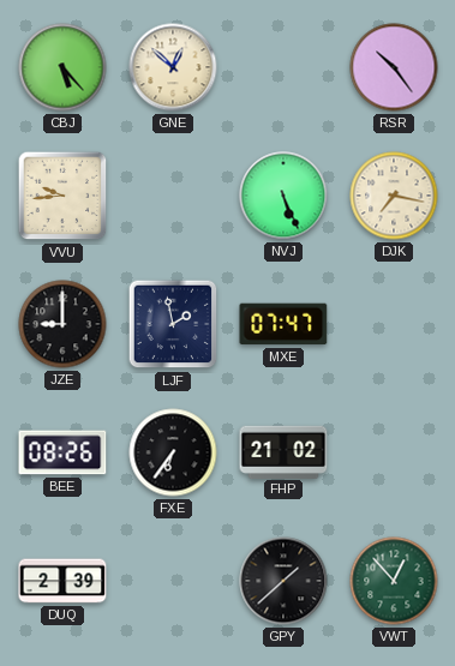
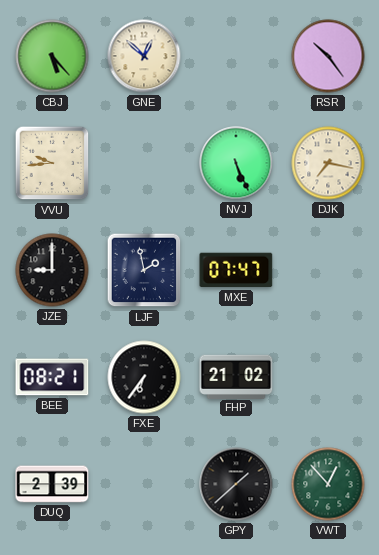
BEE: 08:26 -> 08:21
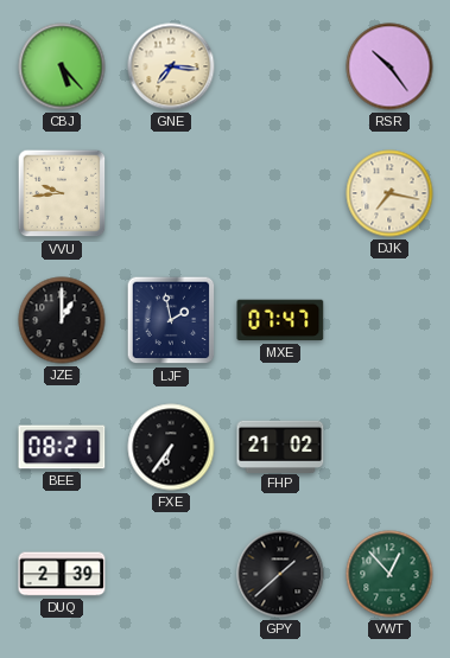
GNE: 12:52 -> 7:16
NVJ: 5:26 -> none
JZE: 9:00 -> 1:00
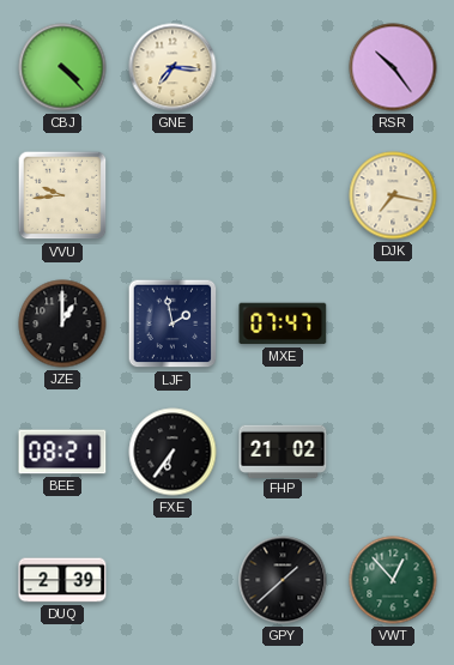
CBJ: 5:23 -> 4:23
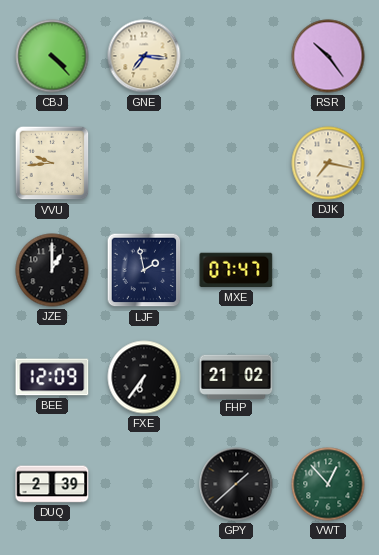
BEE: 08:21 -> 12:09
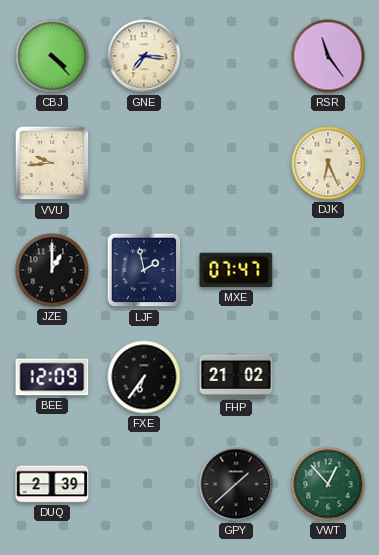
RSR: 10:24 -> 11:24
DJK: 7:17 -> 6:26
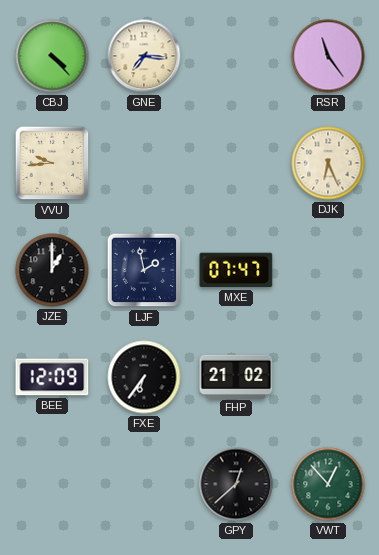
DUQ: 2:39 -> none
GPY: 1:38 -> 12:38
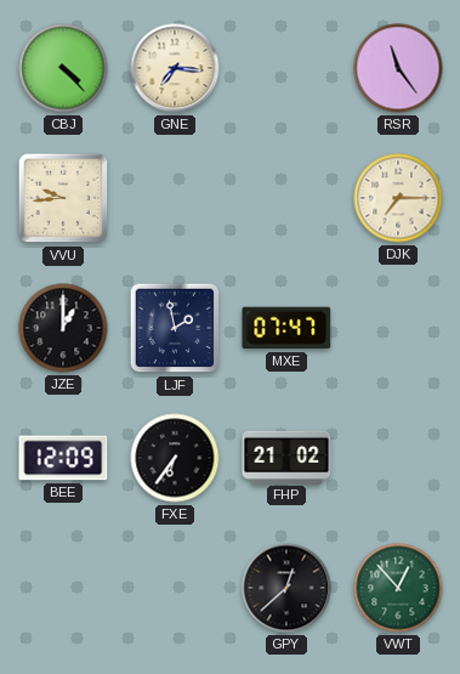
DJK: 6:26 -> 7:15
